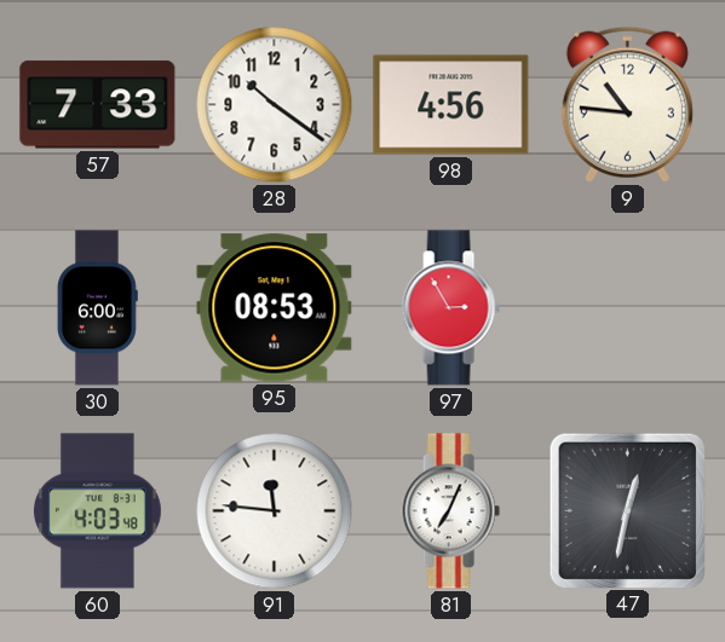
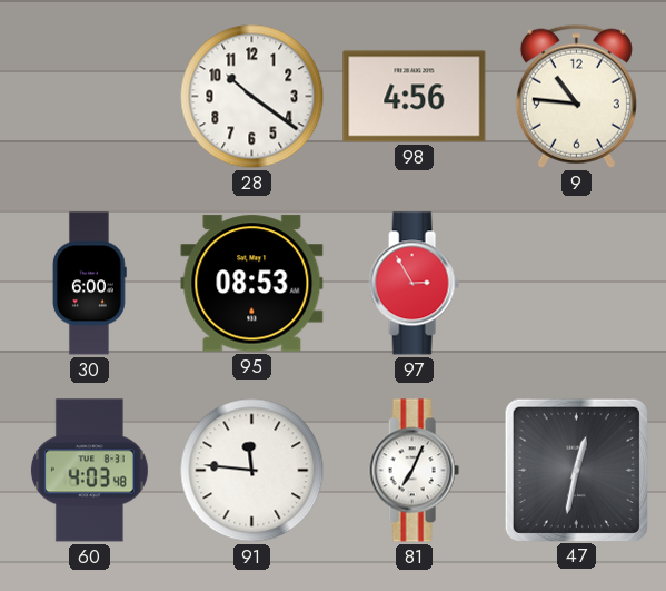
57: 7:33 -> none
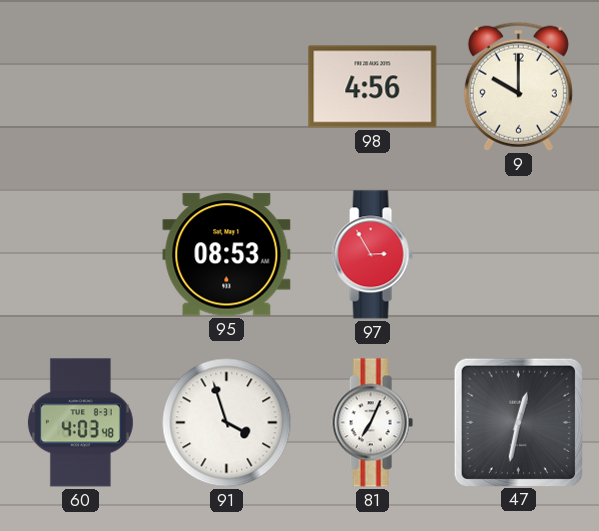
28: 10:21 -> none
9: 10:46 -> 10:00
30: 6:00 -> none
91: 11:46 -> 3:57
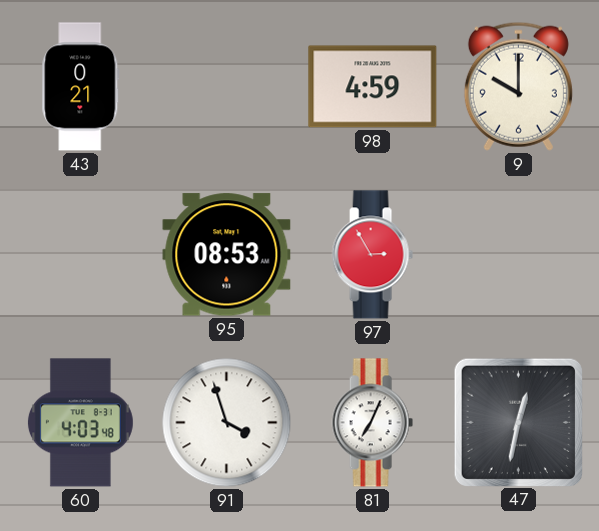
43: none -> 0:21
98: 4:56 -> 4:59
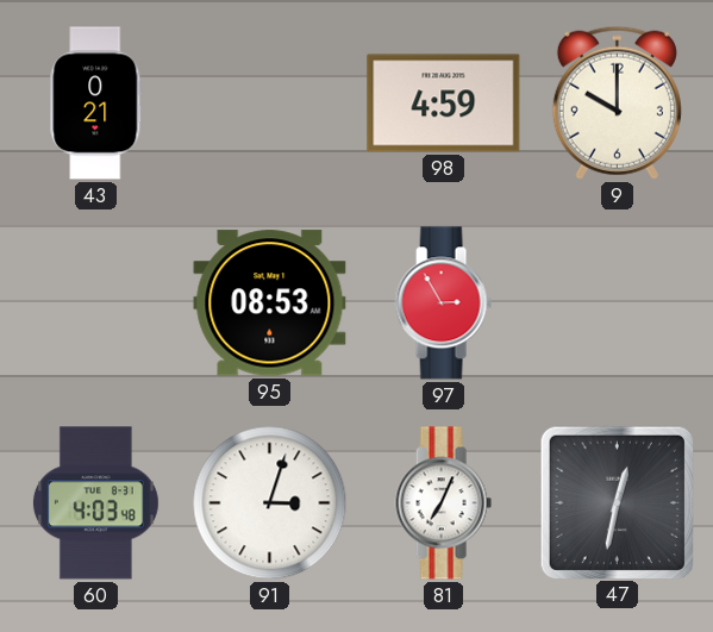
91: 3:57 -> 3:03
